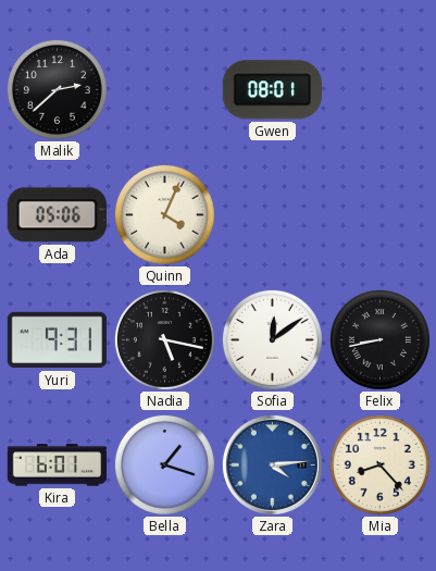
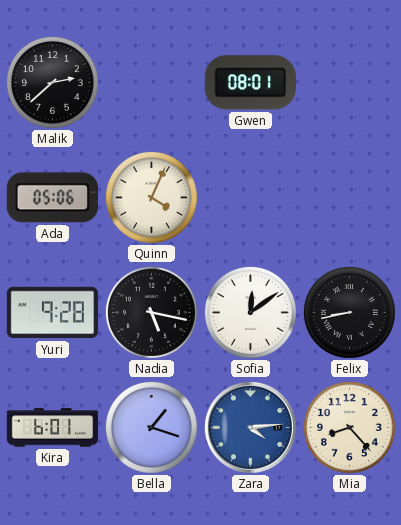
Yuri: 9:31 -> 9:28
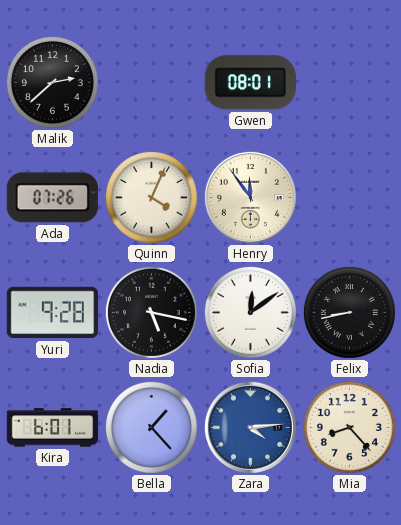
Ada: 05:06 -> 07:26
Henry: none -> 11:54
Bella: 1:18 -> 1:23
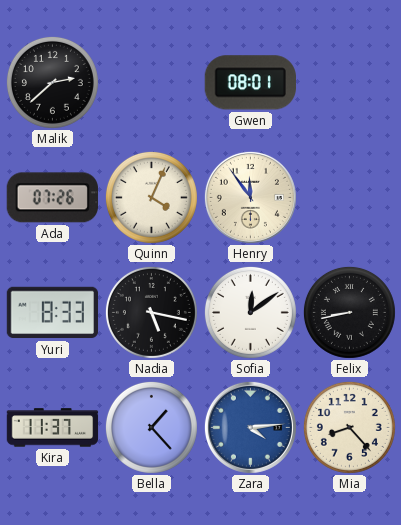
Yuri: 9:28 -> 8:33
Kira: 6:01 -> 11:37
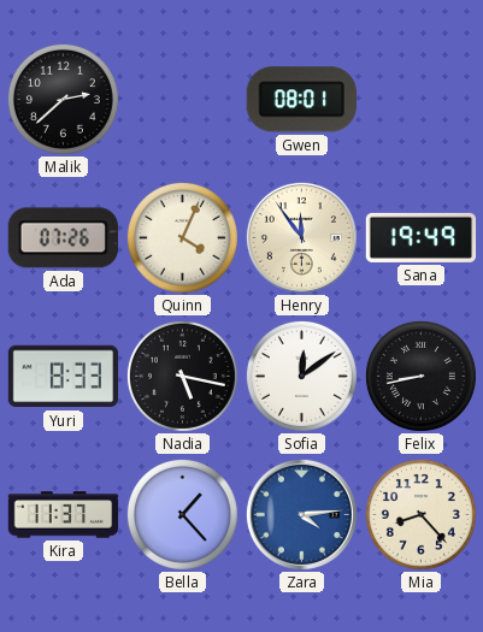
Sana: none -> 19:49
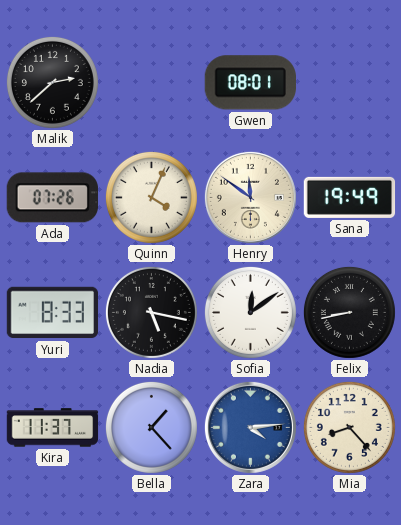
Henry: 11:54 -> 11:51
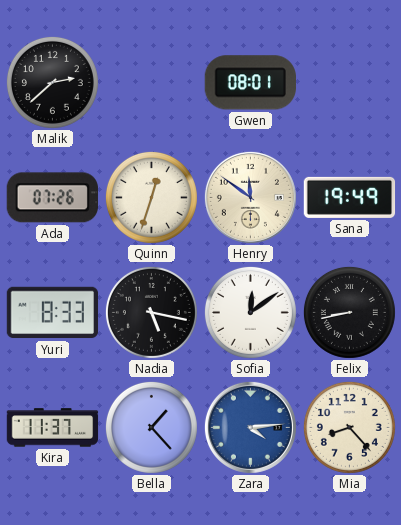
Quinn: 4:04 -> 12:33
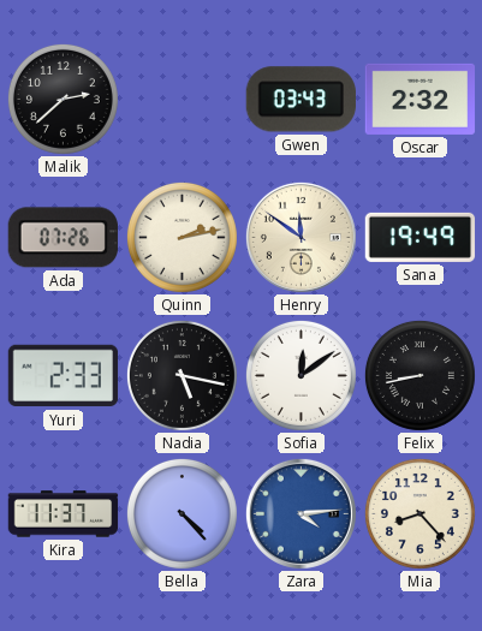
Gwen: 08:01 -> 03:43
Oscar: none -> 2:32
Quinn: 12:33 -> 2:13
Yuri: 8:33 -> 2:33
Bella: 1:23 -> 4:23
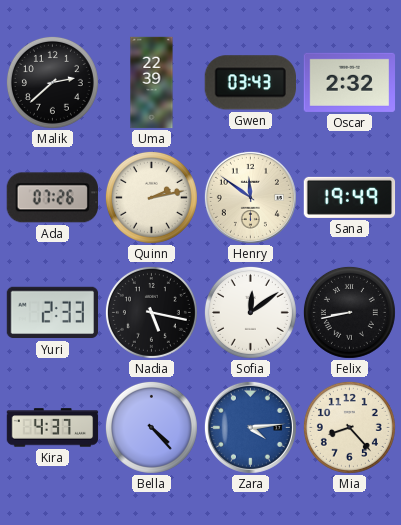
Uma: none -> 22:39
Kira: 11:37 -> 4:37
